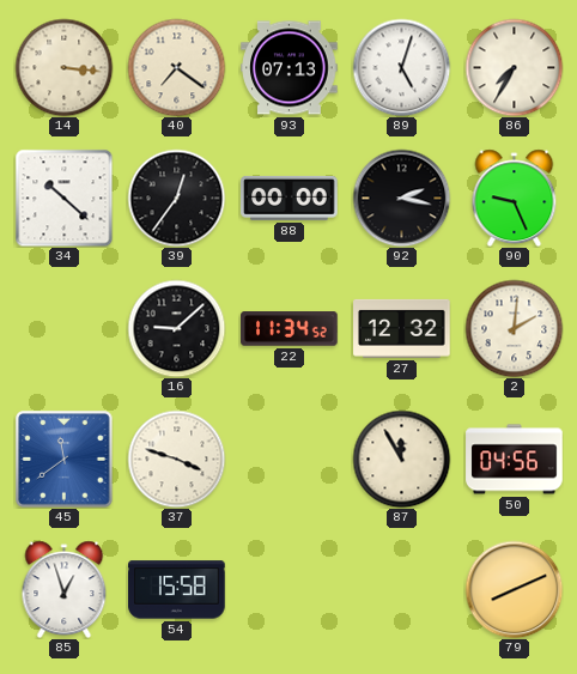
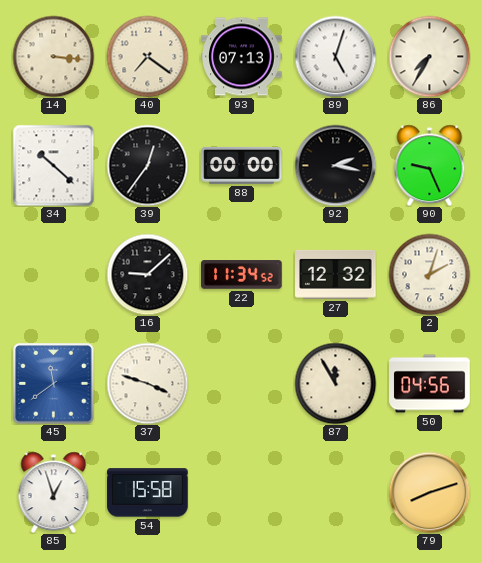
2: 2:01 -> 2:03
79: 8:11 -> 8:12
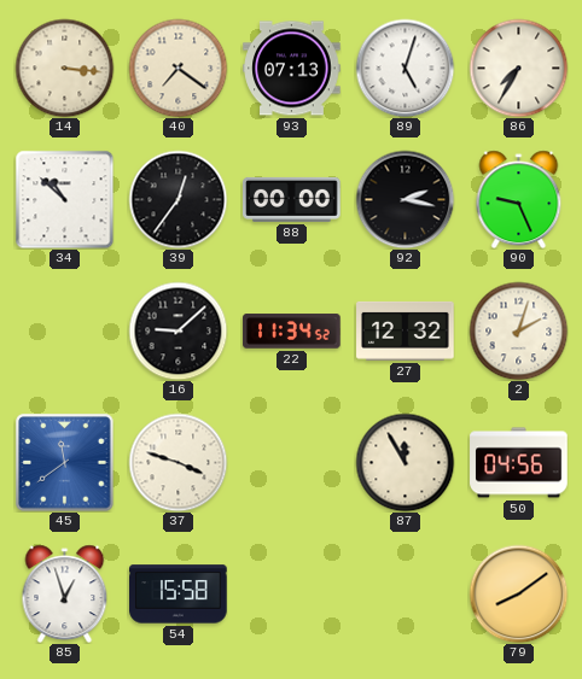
34: 10:22 -> 10:52
79: 8:12 -> 8:09
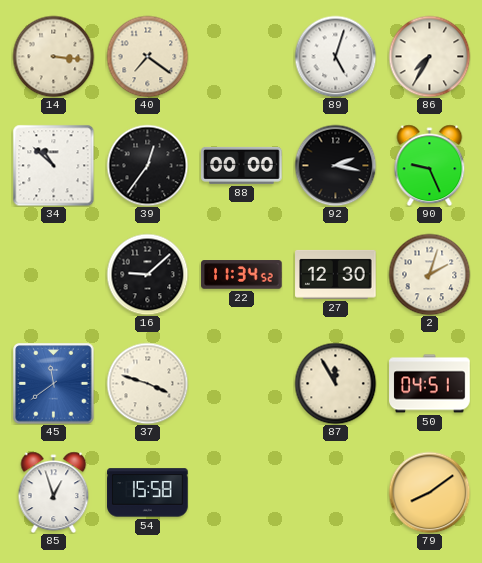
93: 07:13 -> none
27: 12:32 -> 12:30
50: 04:56 -> 04:51
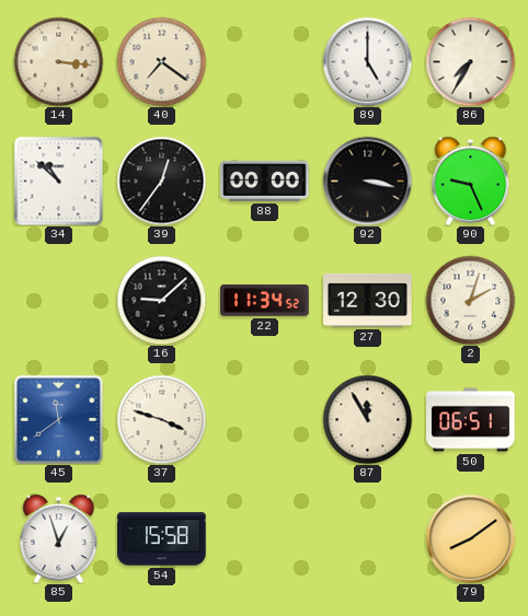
89: 5:03 -> 5:00
92: 2:17 -> 3:17
50: 04:51 -> 06:51
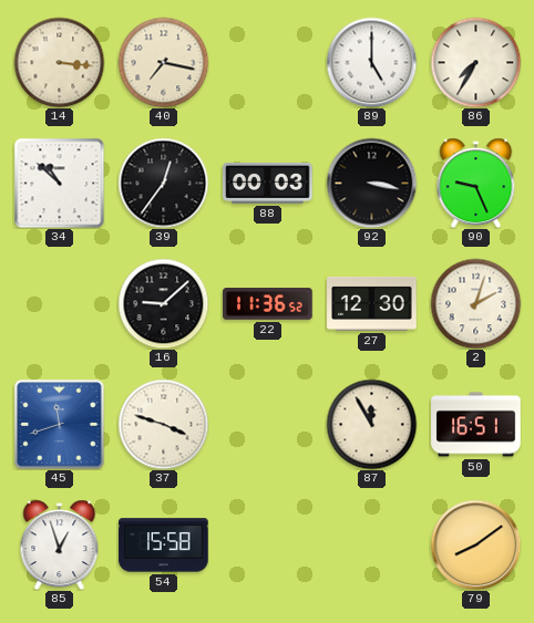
40: 7:21 -> 7:17
88: 00:00 -> 00:03
22: 11:34 -> 11:36
45: 11:39 -> 11:42
50: 06:51 -> 16:51
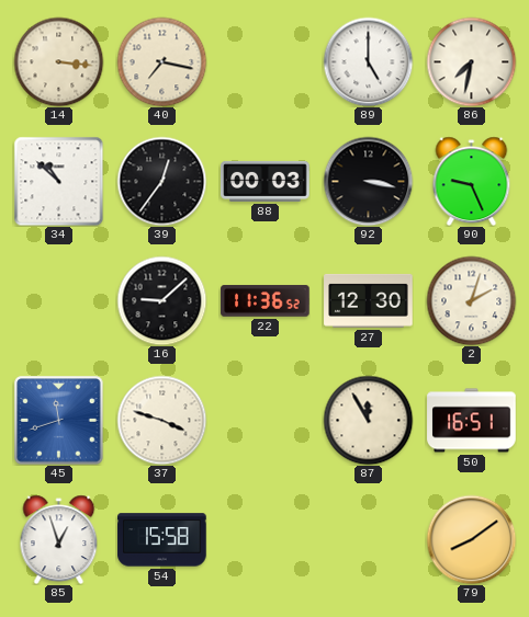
86: 7:35 -> 7:32
